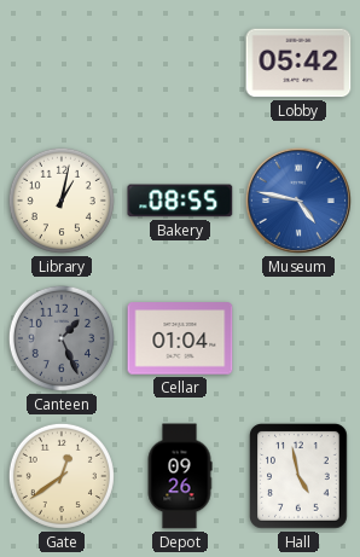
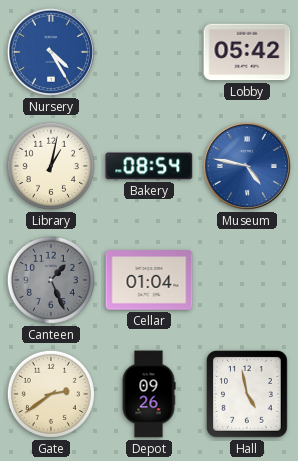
Nursery: none -> 4:25
Bakery: 08:55 -> 08:54
Gate: 12:39 -> 2:39
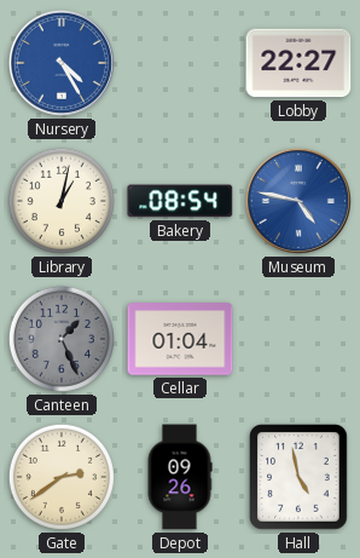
Lobby: 05:42 -> 22:27
